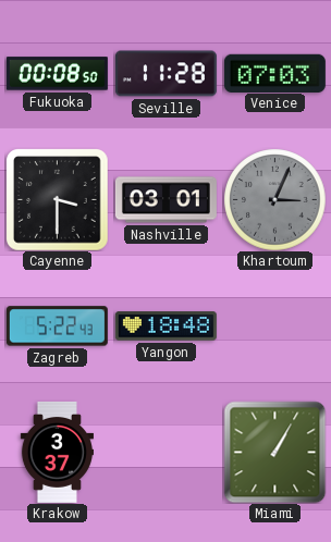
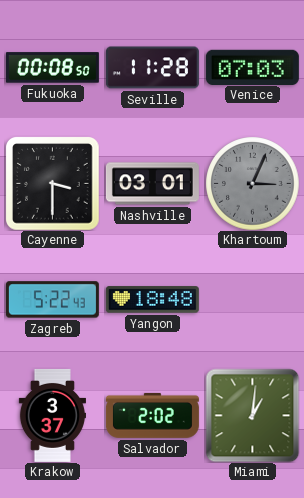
Salvador: none -> 2:02
Miami: 1:05 -> 1:01
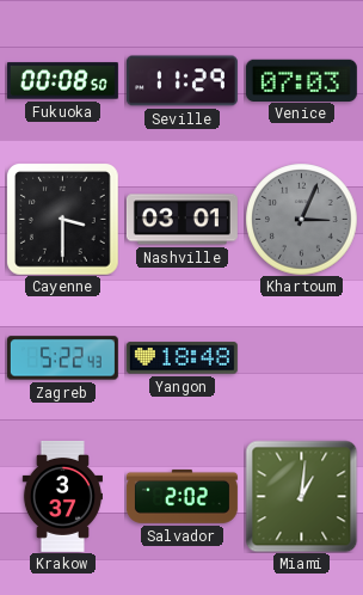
Seville: 11:28 -> 11:29
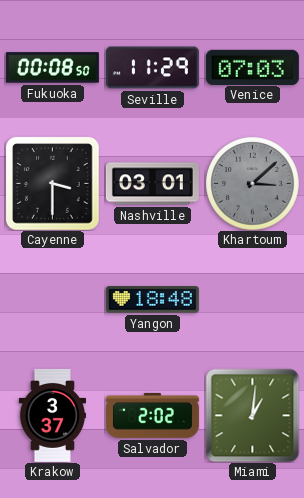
Khartoum: 3:04 -> 3:08
Zagreb: 5:22 -> none
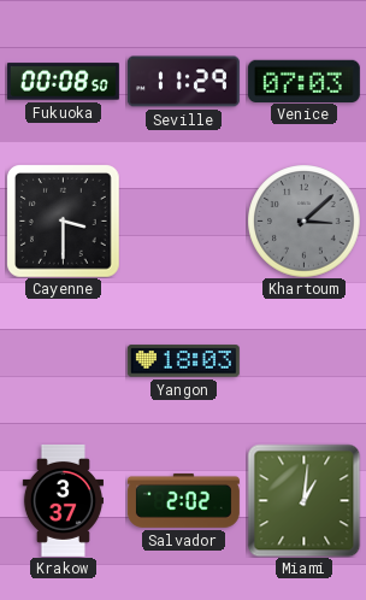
Nashville: 03:01 -> none
Yangon: 18:48 -> 18:03
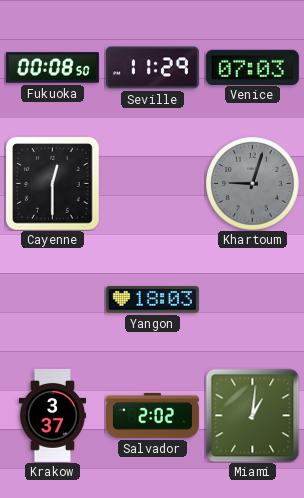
Cayenne: 3:30 -> 12:30
Khartoum: 3:08 -> 9:03
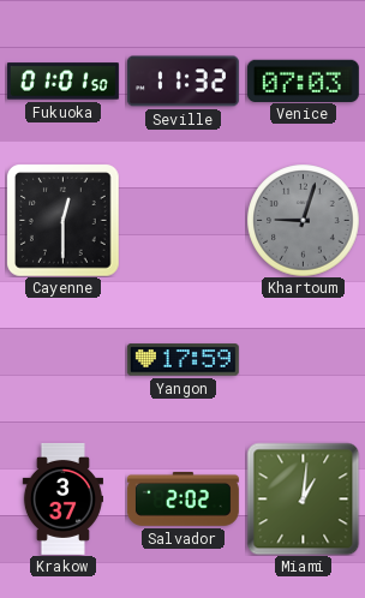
Fukuoka: 00:08 -> 01:01
Seville: 11:29 -> 11:32
Yangon: 18:03 -> 17:59
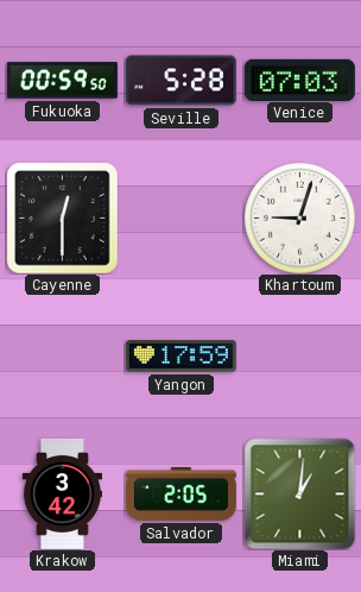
Fukuoka: 01:01 -> 00:59
Seville: 11:32 -> 5:28
Khartoum dial: grey -> white
Krakow: 3:37 -> 3:42
Salvador: 2:02 -> 2:05
